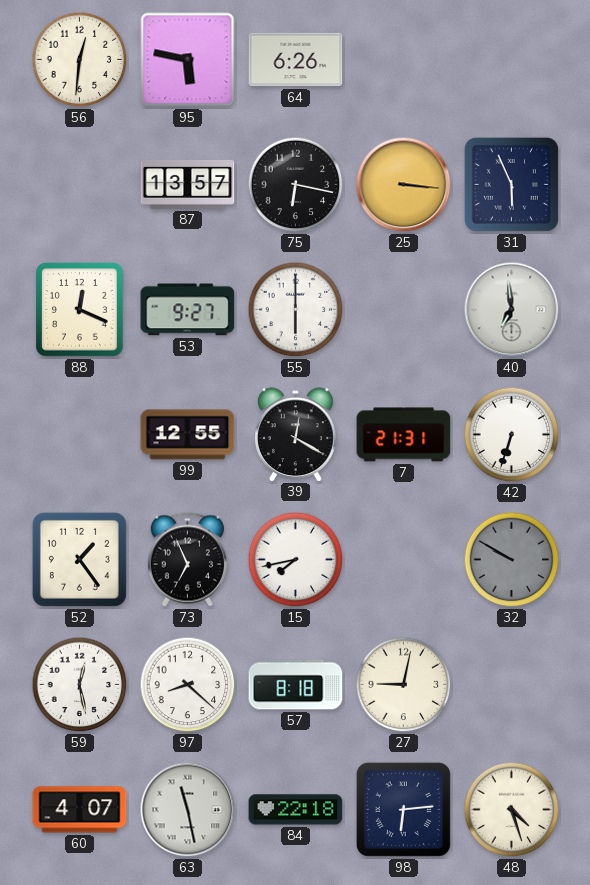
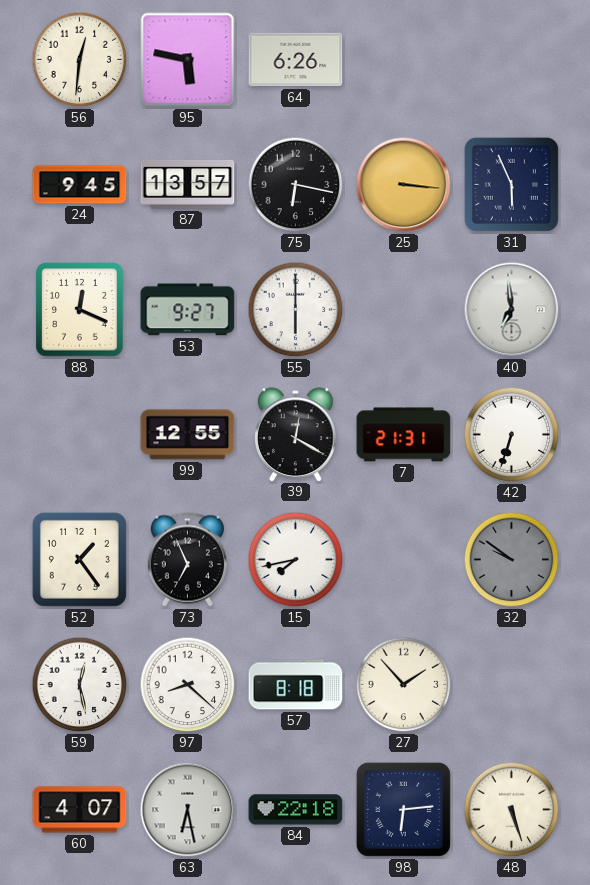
24: none -> 9:45
32: 9:50 -> 9:51
27: 9:02 -> 1:53
63: 11:28 -> 6:28
48: 4:27 -> 5:27
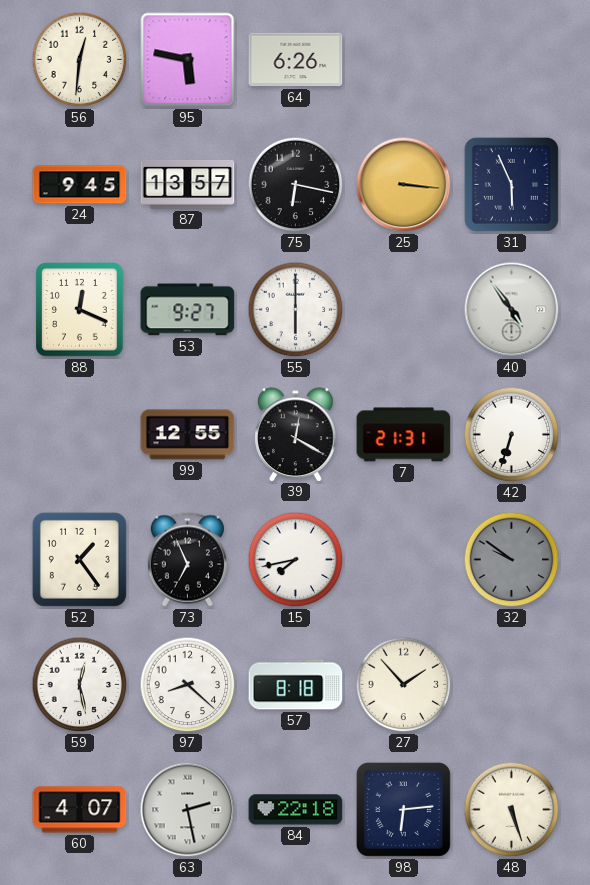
40: 6:59 -> 4:54
63: 6:28 -> 2:28
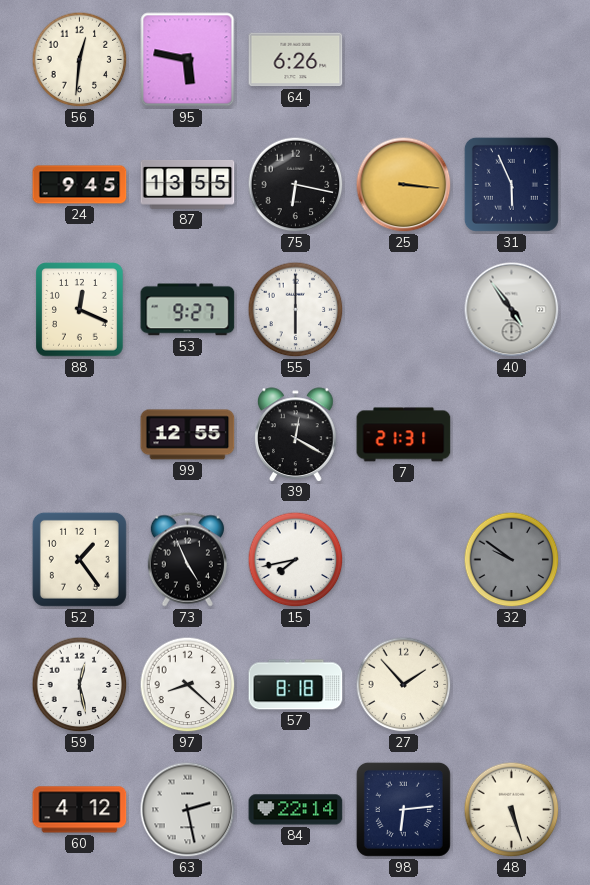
87: 13:57 -> 13:55
42: 6:33 -> none
73: 6:56 -> 4:56
60: 4:07 -> 4:12
84: 22:18 -> 22:14
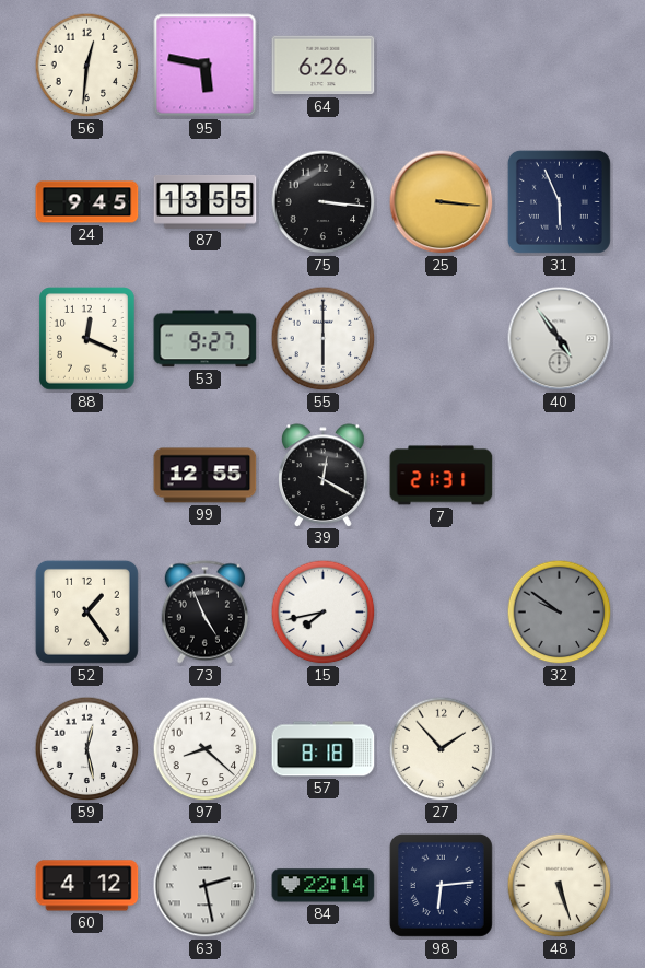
75: 6:17 -> 3:16
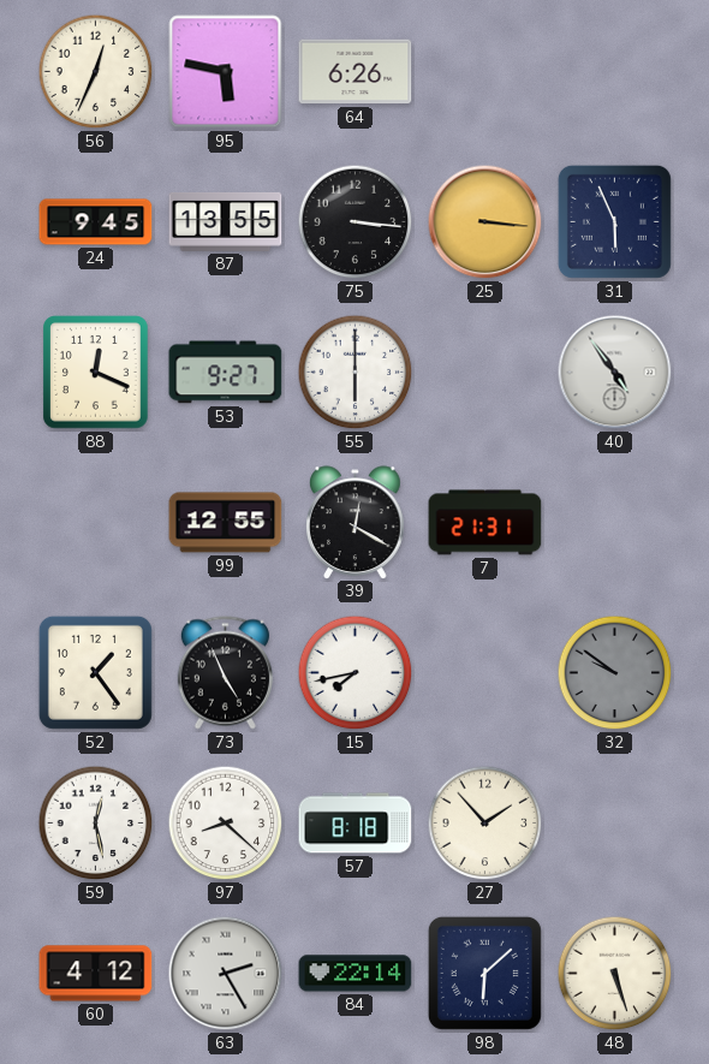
56: 12:31 -> 12:34
63: 2:28 -> 2:25
98: 6:14 -> 6:08
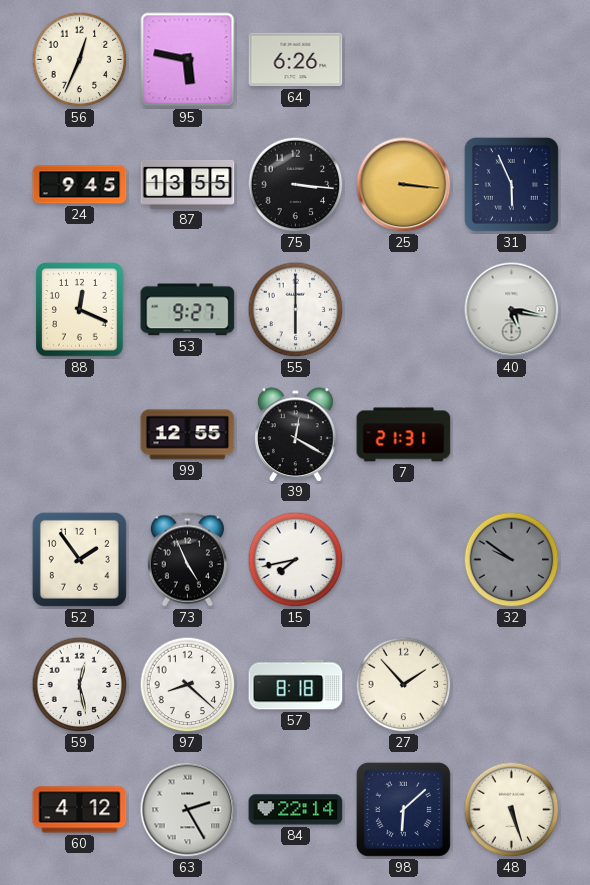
40: 4:54 -> 5:17
52: 1:24 -> 1:54
